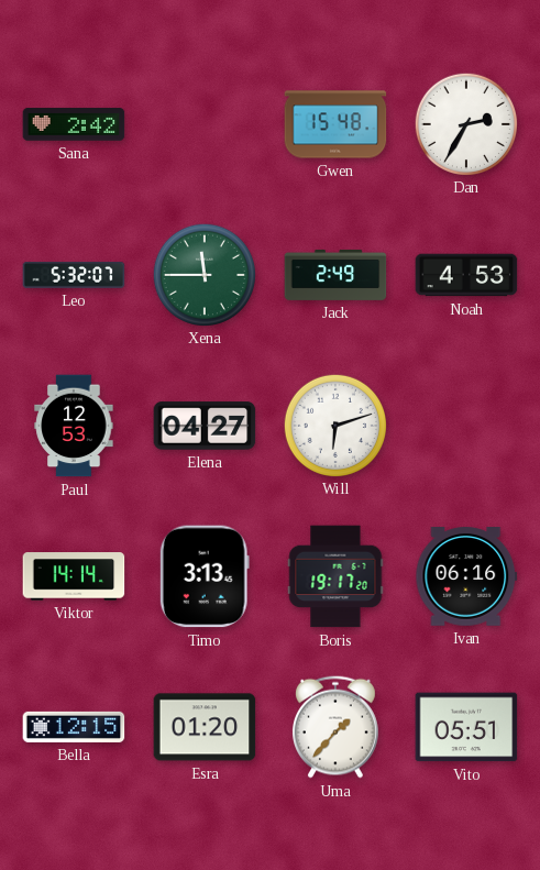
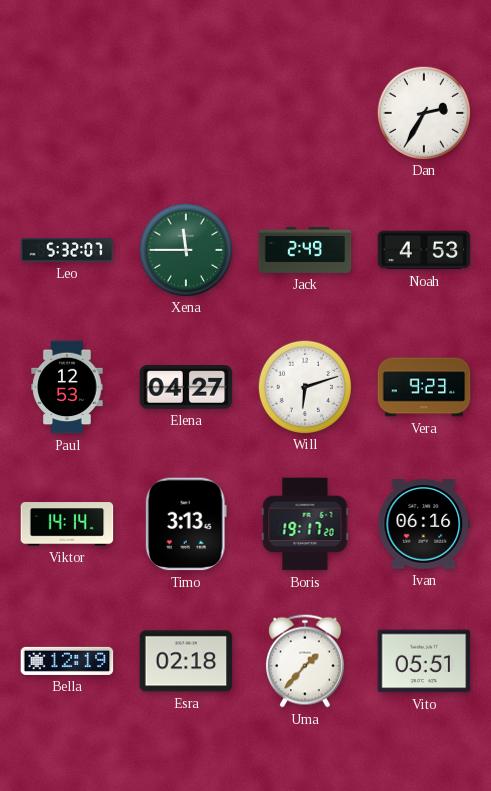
Sana: 2:42 -> none
Gwen: 15:48 -> none
Vera: none -> 9:23
Bella: 12:15 -> 12:19
Esra: 01:20 -> 02:18
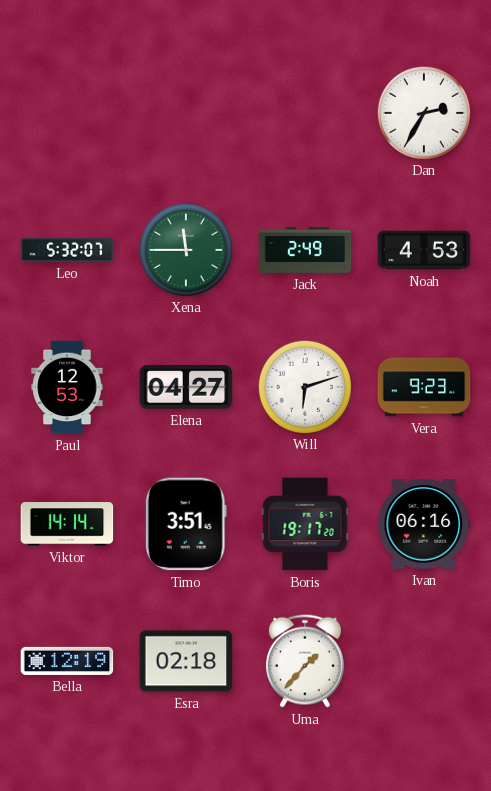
Timo: 3:13 -> 3:51
Vito: 05:51 -> none
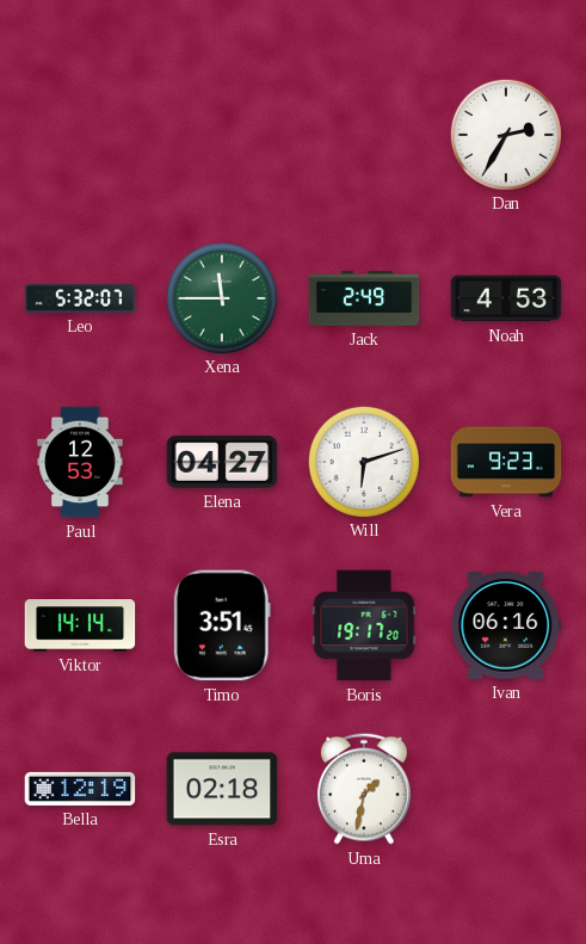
Uma: 1:37 -> 1:32
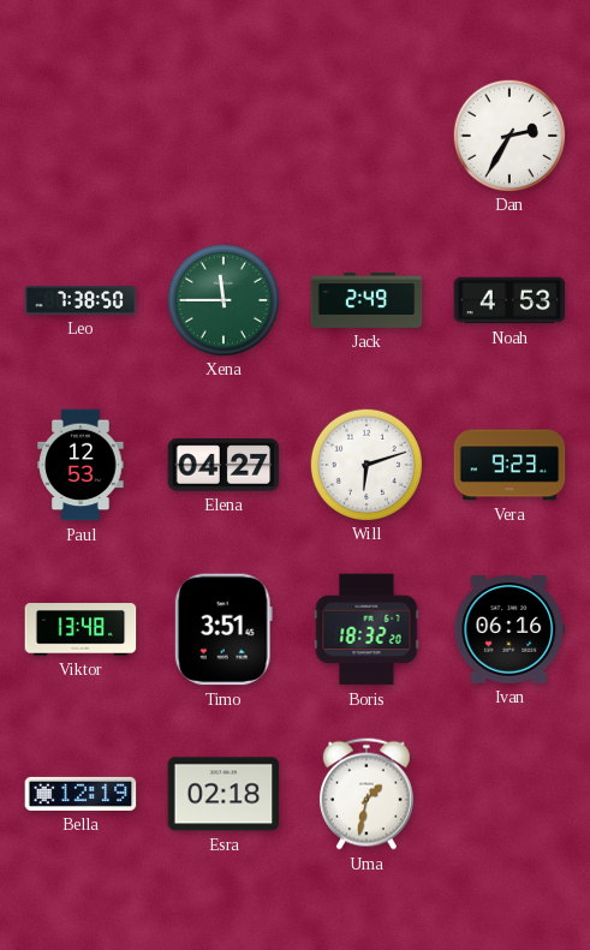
Leo: 5:32 -> 7:38
Viktor: 14:14 -> 13:48
Boris: 19:17 -> 18:32
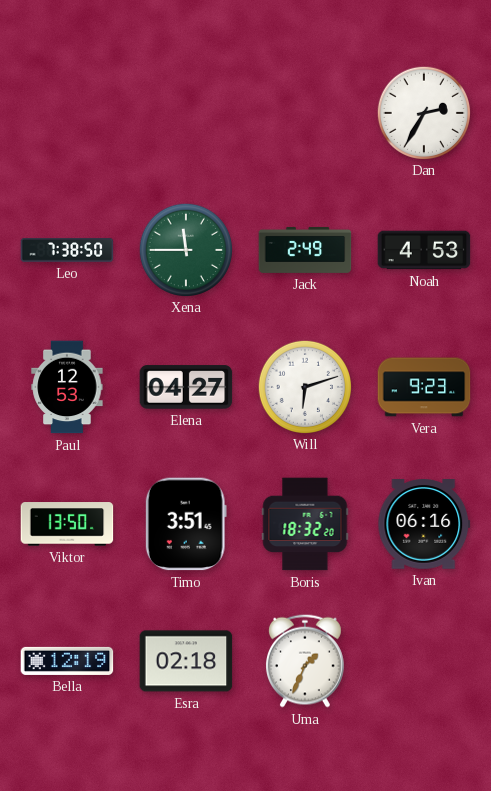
Viktor: 13:48 -> 13:50
Uma: 1:32 -> 1:34
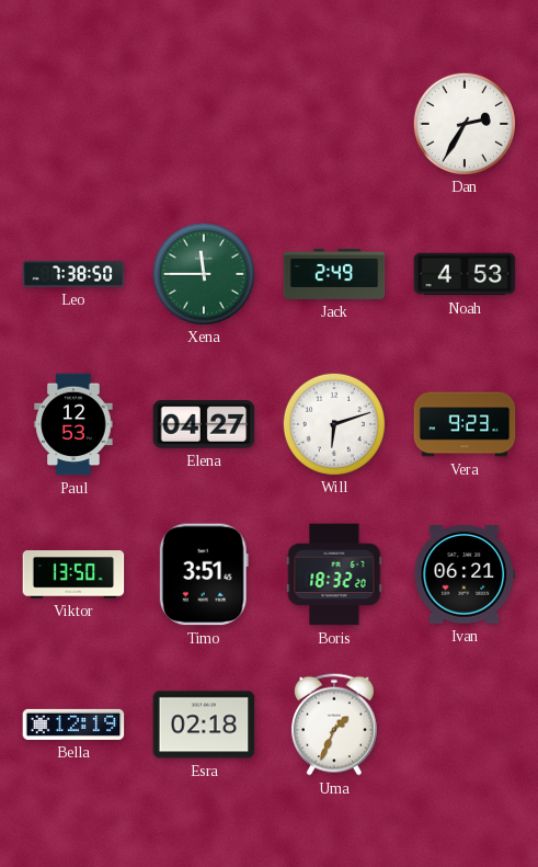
Ivan: 06:16 -> 06:21
